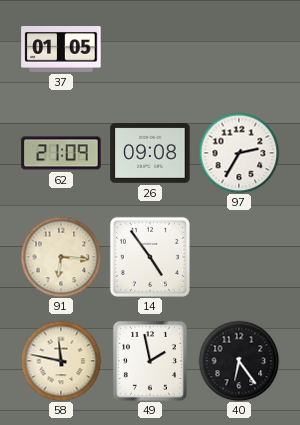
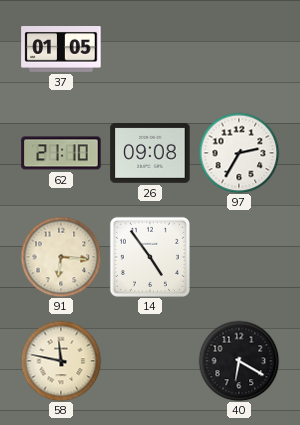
62: 21:09 -> 21:10
49: 1:58 -> none
40: 6:24 -> 6:20
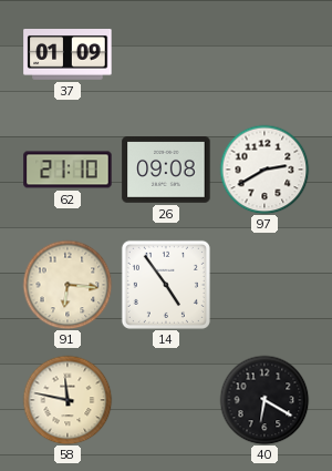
37: 01:05 -> 01:09
97: 2:35 -> 2:40
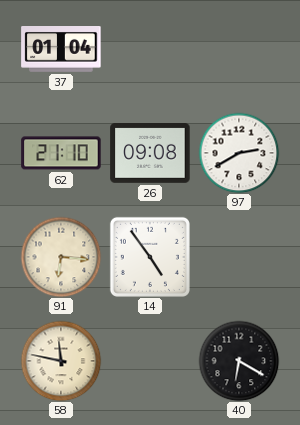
37: 01:09 -> 01:04
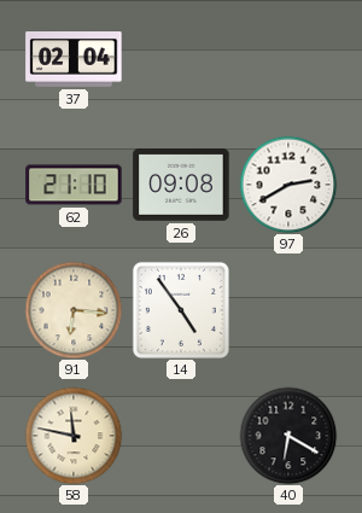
37: 01:04 -> 02:04
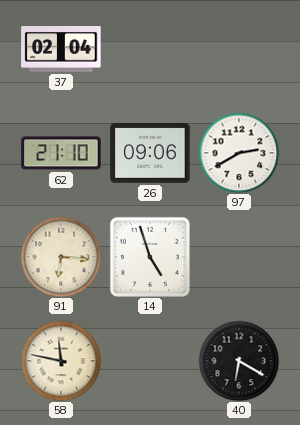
26: 09:08 -> 09:06
14: 4:54 -> 4:57
